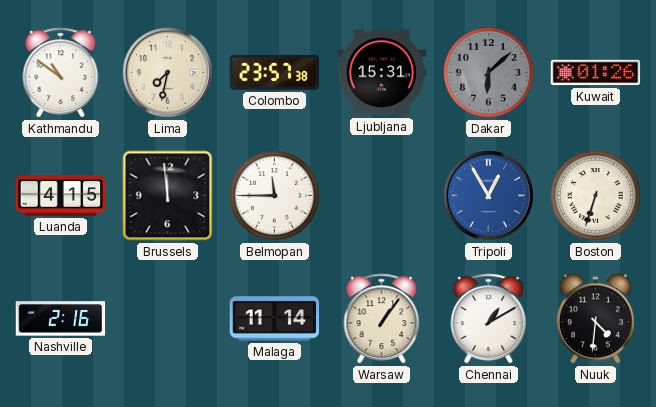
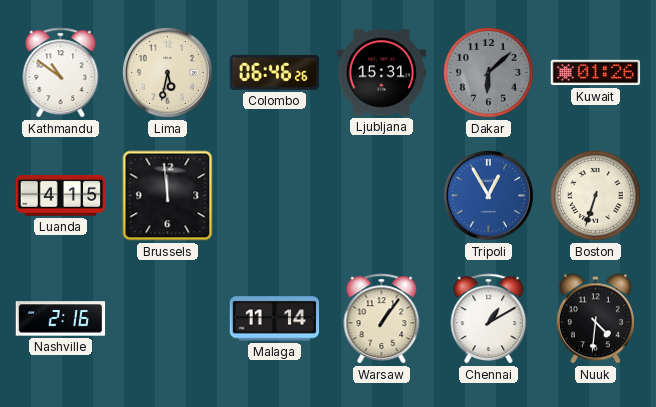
Lima: 7:32 -> 5:32
Colombo: 23:57 -> 06:46
Belmopan: 11:45 -> none
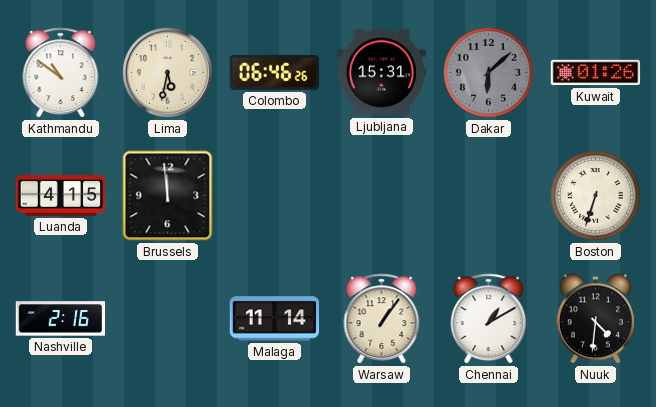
Tripoli: 12:55 -> none
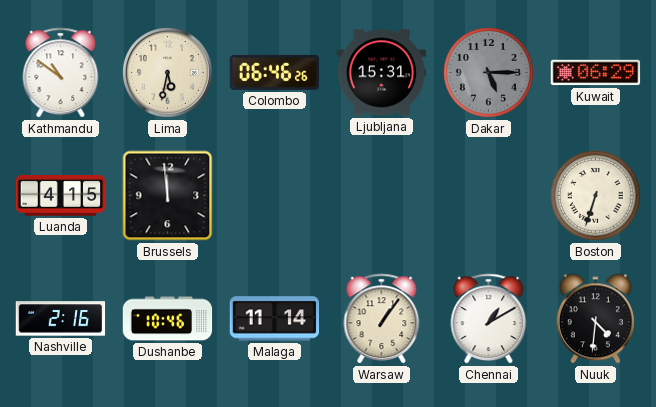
Dakar: 6:08 -> 5:15
Kuwait: 01:26 -> 06:29
Dushanbe: none -> 10:46
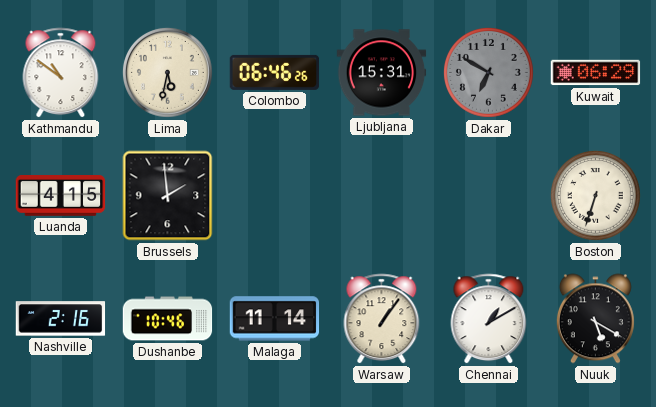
Dakar: 5:15 -> 6:50
Brussels: 11:59 -> 1:59
Nuuk: 4:31 -> 5:20
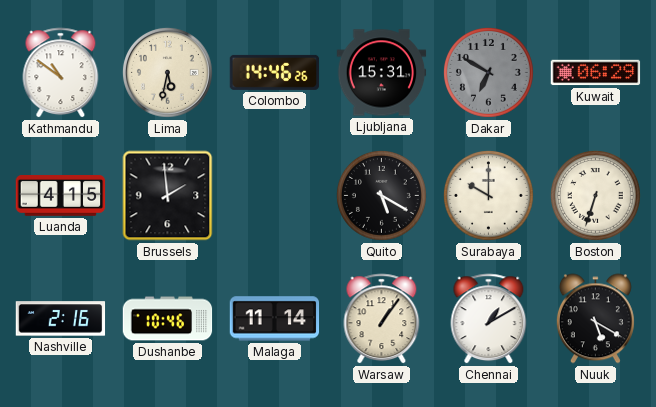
Colombo: 06:46 -> 14:46
Quito: none -> 5:20
Surabaya: none -> 10:00
